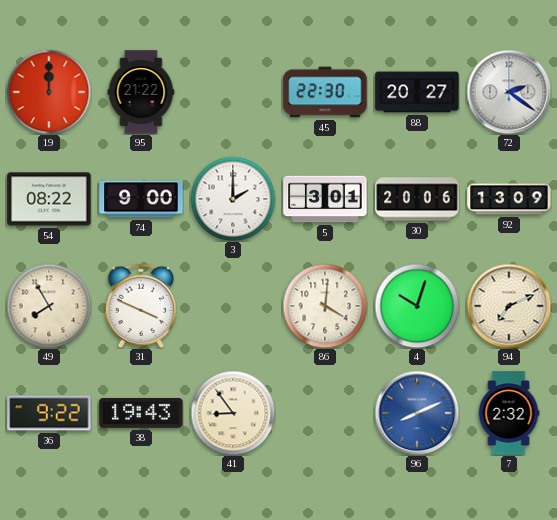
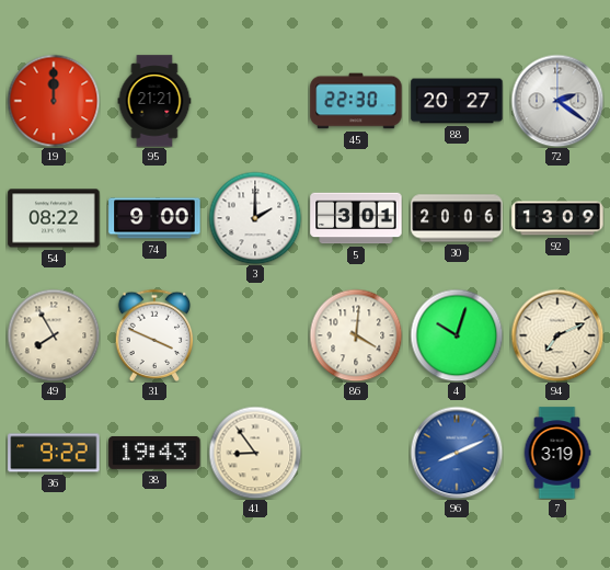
95: 21:22 -> 21:21
7: 2:32 -> 3:19
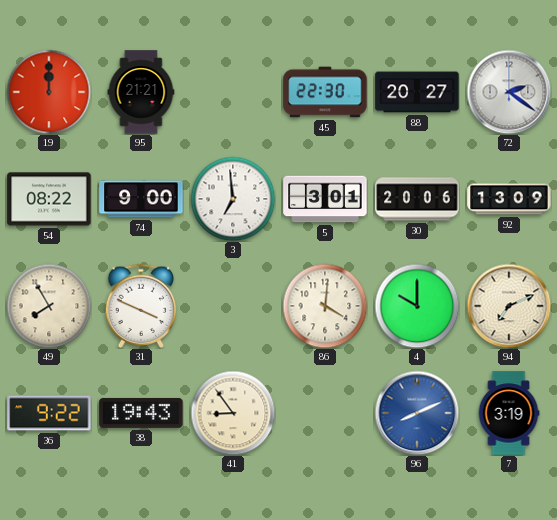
3: 2:00 -> 6:59
4: 10:03 -> 10:00
